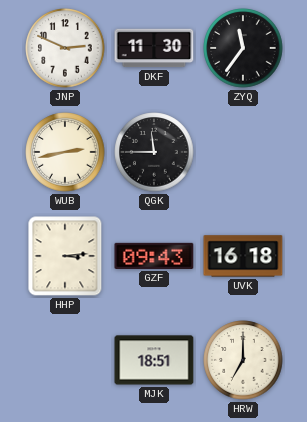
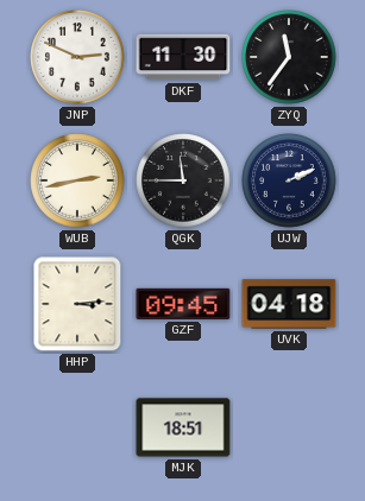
UJW: none -> 2:11
GZF: 09:43 -> 09:45
UVK: 16:18 -> 04:18
HRW: 7:00 -> none
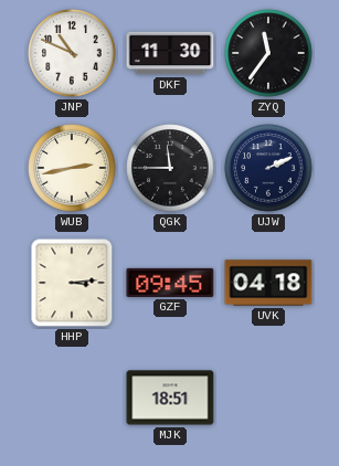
JNP: 2:49 -> 10:49
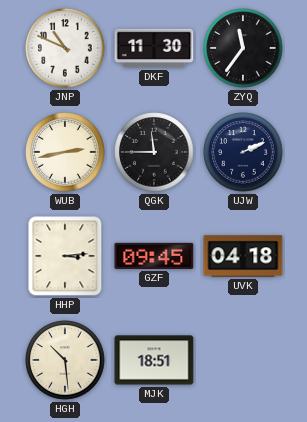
HGH: none -> 10:29
